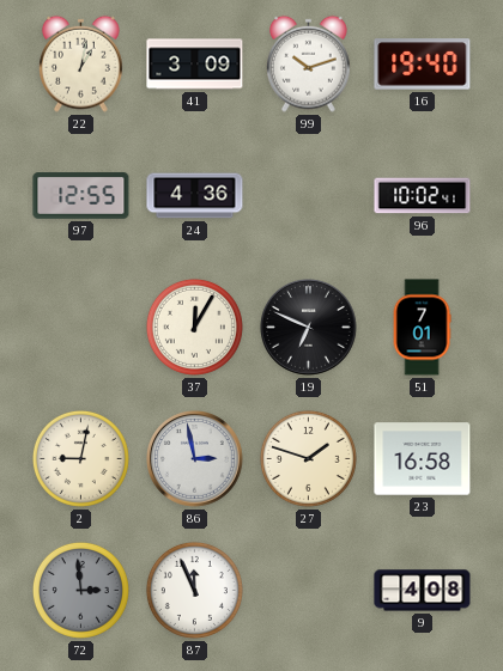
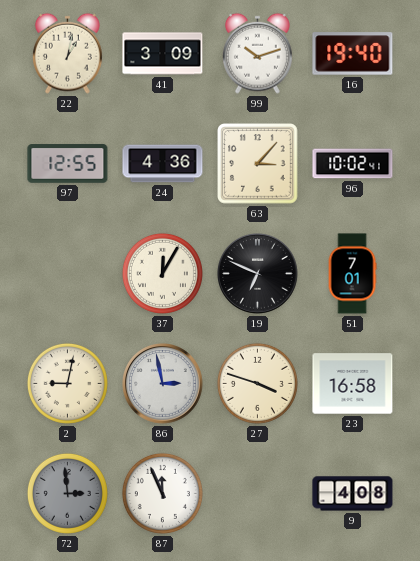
63: none -> 3:07
27: 1:48 -> 3:48
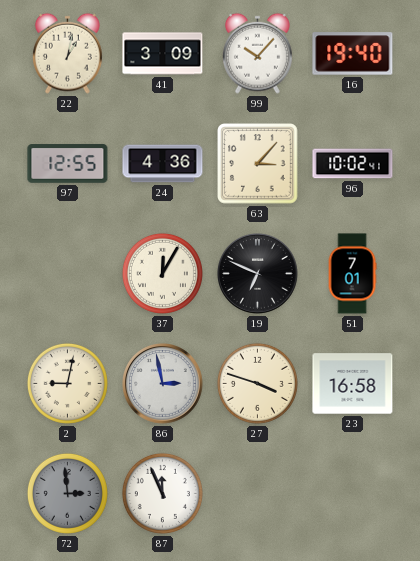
99: 10:12 -> 10:07
9: 4:08 -> none
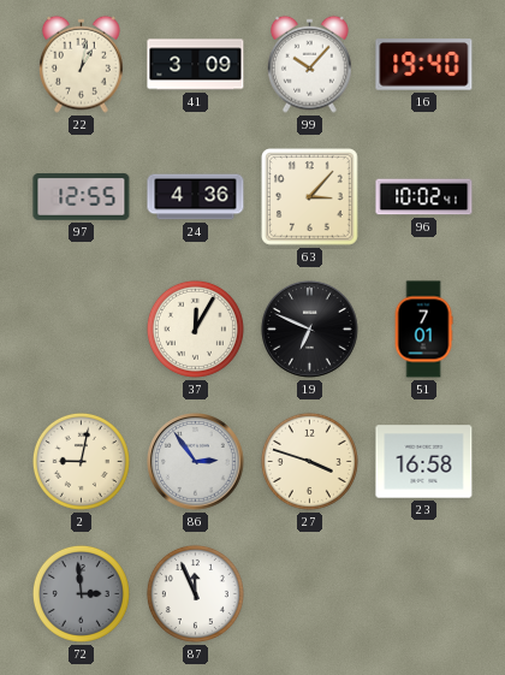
86: 2:58 -> 2:54
